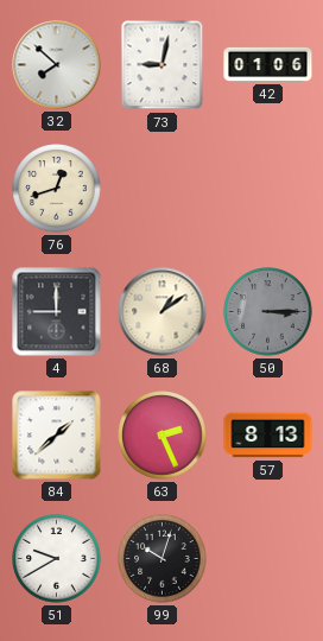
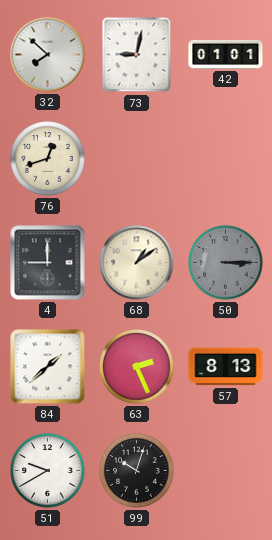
42: 01:06 -> 01:01
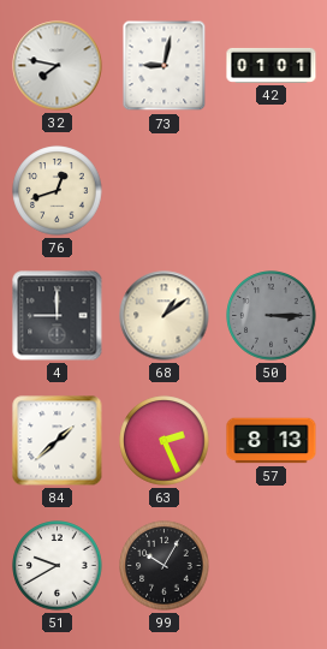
32: 7:52 -> 7:47
99: 10:03 -> 10:05
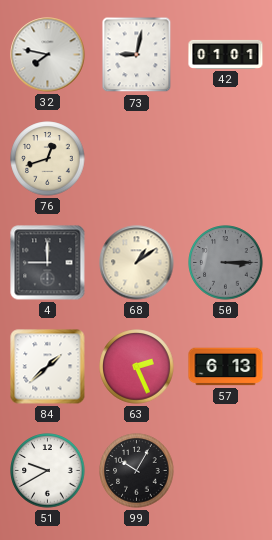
57: 8:13 -> 6:13
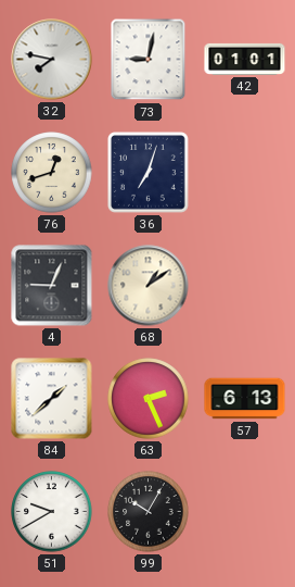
36: none -> 7:03
4: 9:00 -> 9:04
50: 3:15 -> none
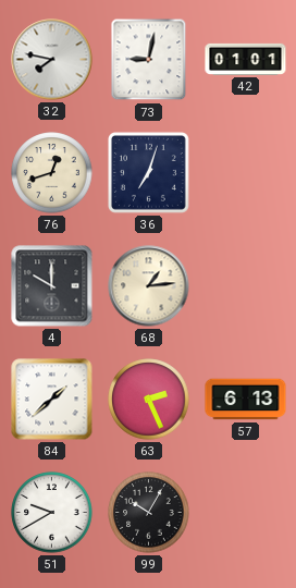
4: 9:04 -> 10:00
68: 1:09 -> 1:14
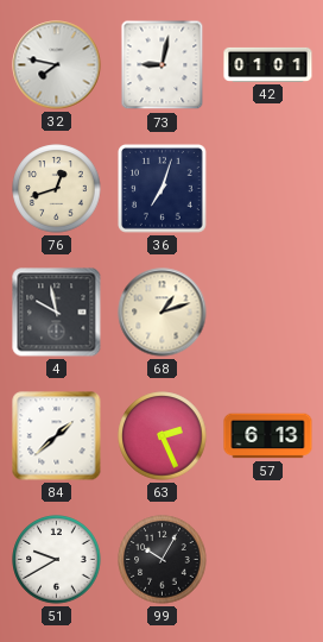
4: 10:00 -> 9:58
68: 1:14 -> 1:12
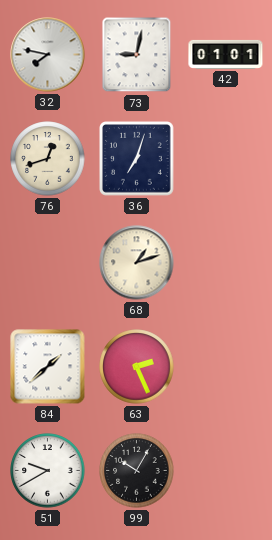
4: 9:58 -> none
57: 6:13 -> none
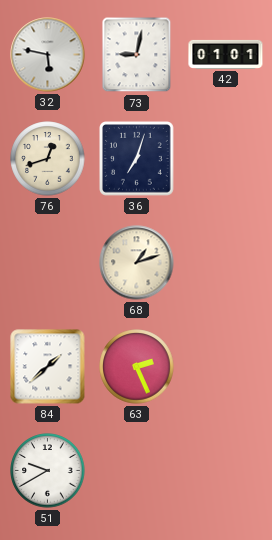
32: 7:47 -> 5:47
99: 10:05 -> none
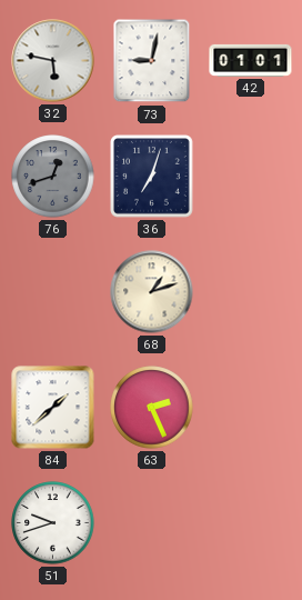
76 dial: cream -> grey
51: 9:40 -> 9:42
